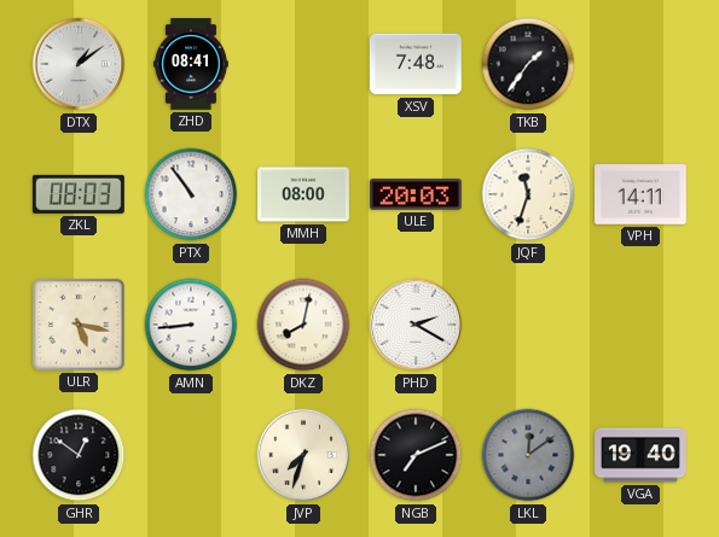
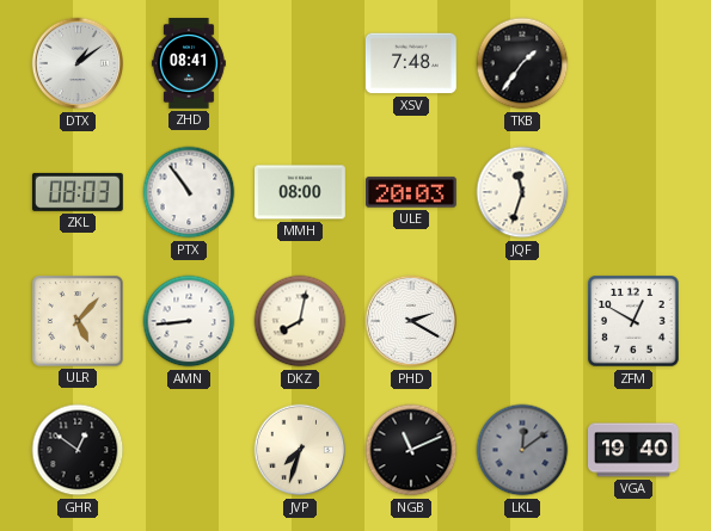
VPH: 14:11 -> none
ULR: 5:17 -> 5:07
ZFM: none -> 12:50
NGB: 7:11 -> 11:11
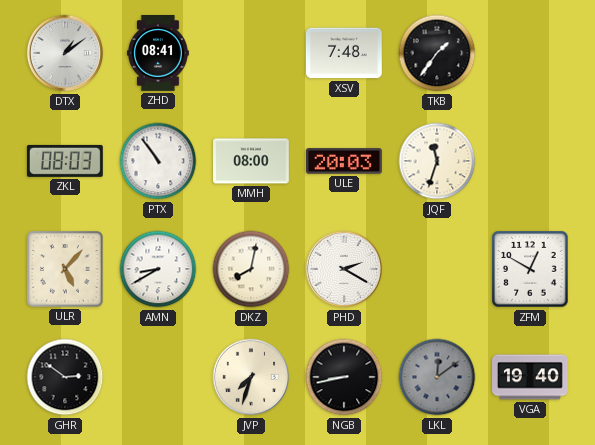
AMN: 8:44 -> 8:40
GHR: 12:51 -> 2:51
NGB: 11:11 -> 8:43
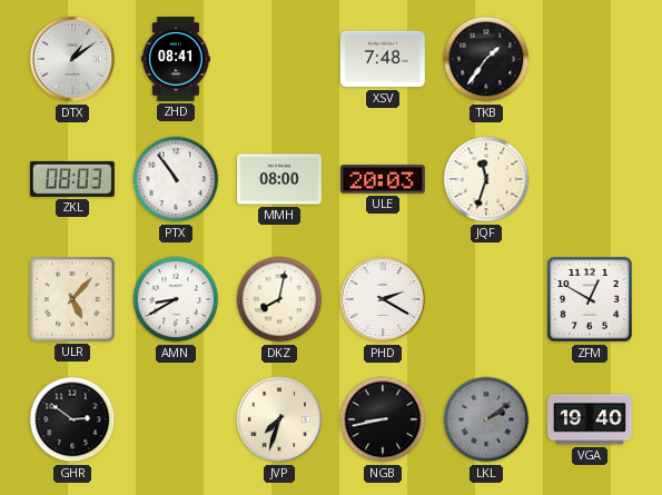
LKL: 12:09 -> 2:09
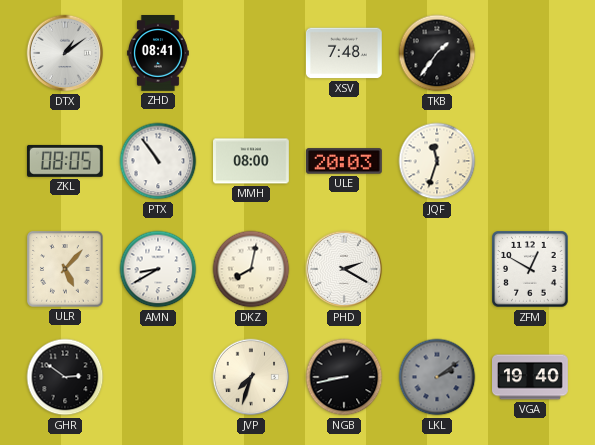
ZKL: 08:03 -> 08:05
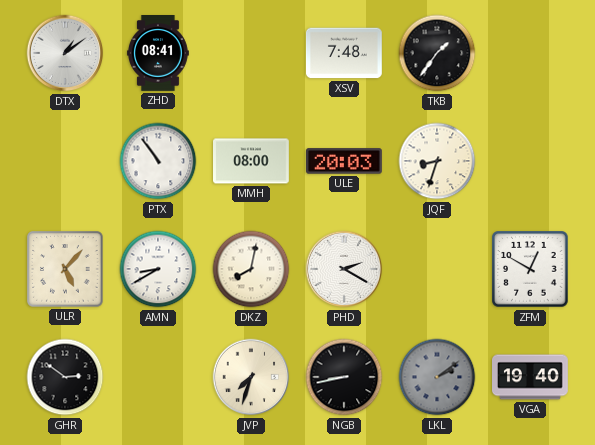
ZKL: 08:05 -> none
JQF: 11:33 -> 8:33
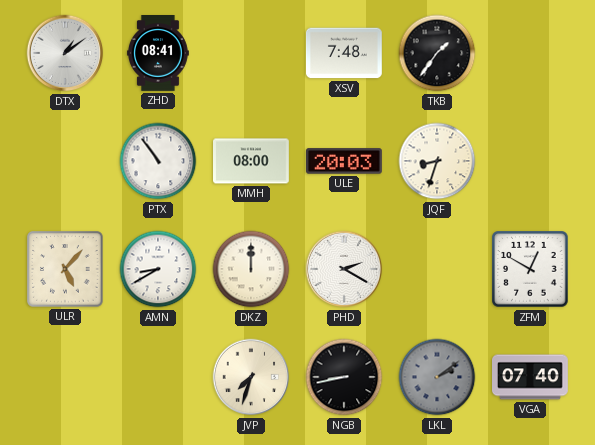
DKZ: 8:02 -> 12:00
GHR: 2:51 -> none
VGA: 19:40 -> 07:40
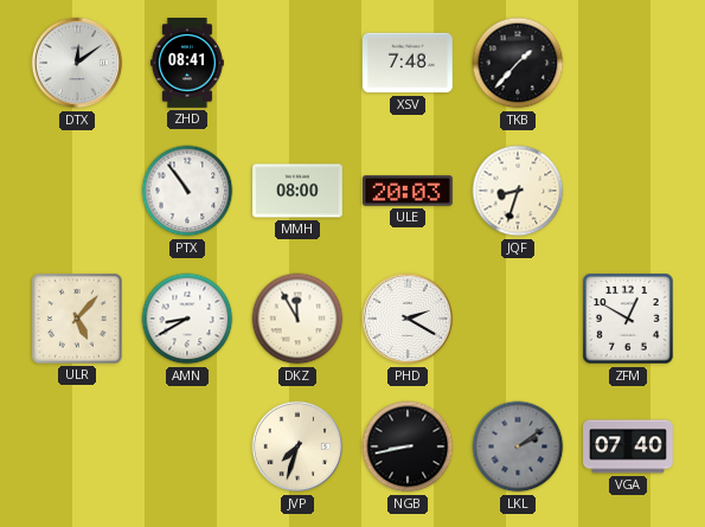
DTX: 1:09 -> 12:09
TKB: 1:36 -> 1:37
DKZ: 12:00 -> 11:55
